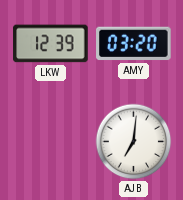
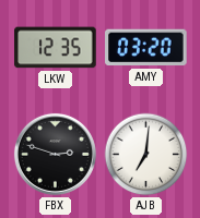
LKW: 12:39 -> 12:35
FBX: none -> 2:48
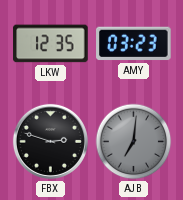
AMY: 03:20 -> 03:23
AJB dial: white -> grey
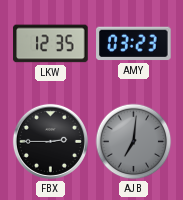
FBX: 2:48 -> 2:45
